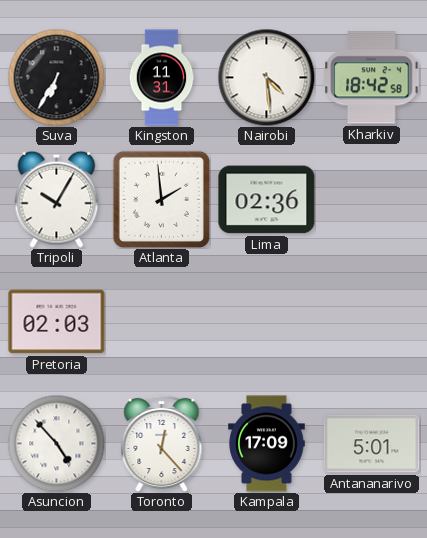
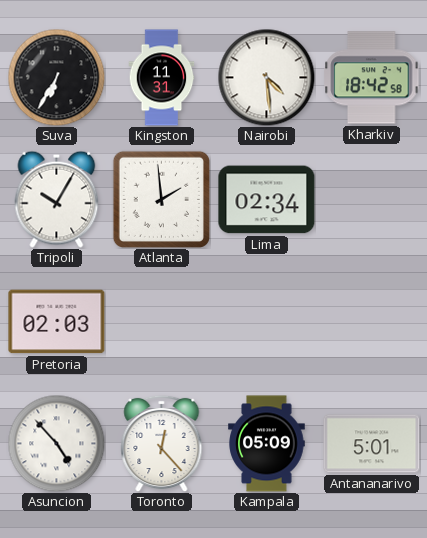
Lima: 02:36 -> 02:34
Kampala: 17:09 -> 05:09
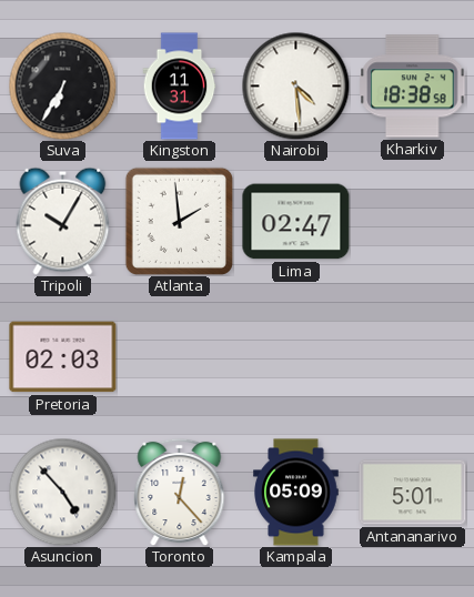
Kharkiv: 18:42 -> 18:38
Lima: 02:34 -> 02:47
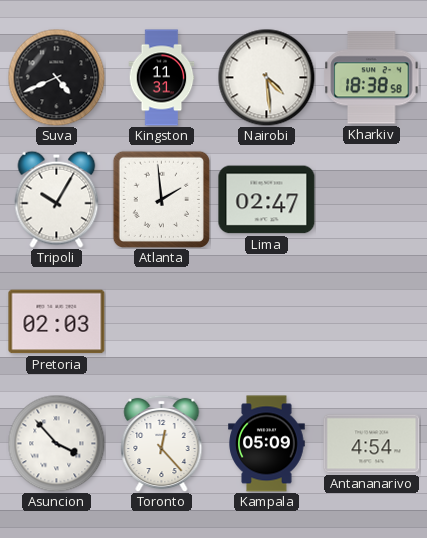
Suva: 6:35 -> 4:41
Asuncion: 4:53 -> 3:53
Antananarivo: 5:01 -> 4:54
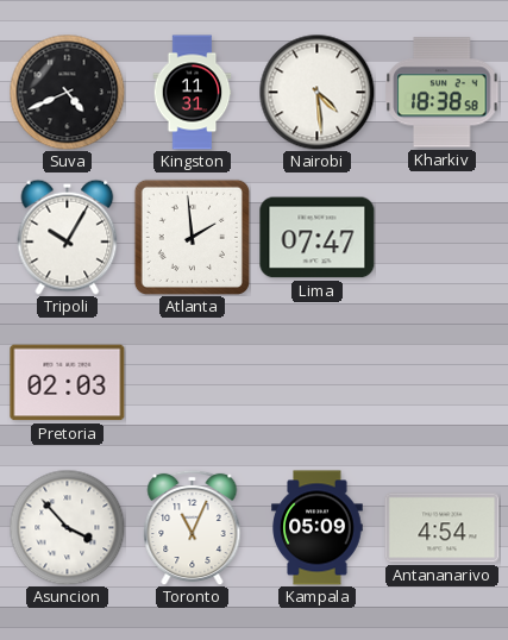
Lima: 02:47 -> 07:47
Toronto: 12:23 -> 11:04
